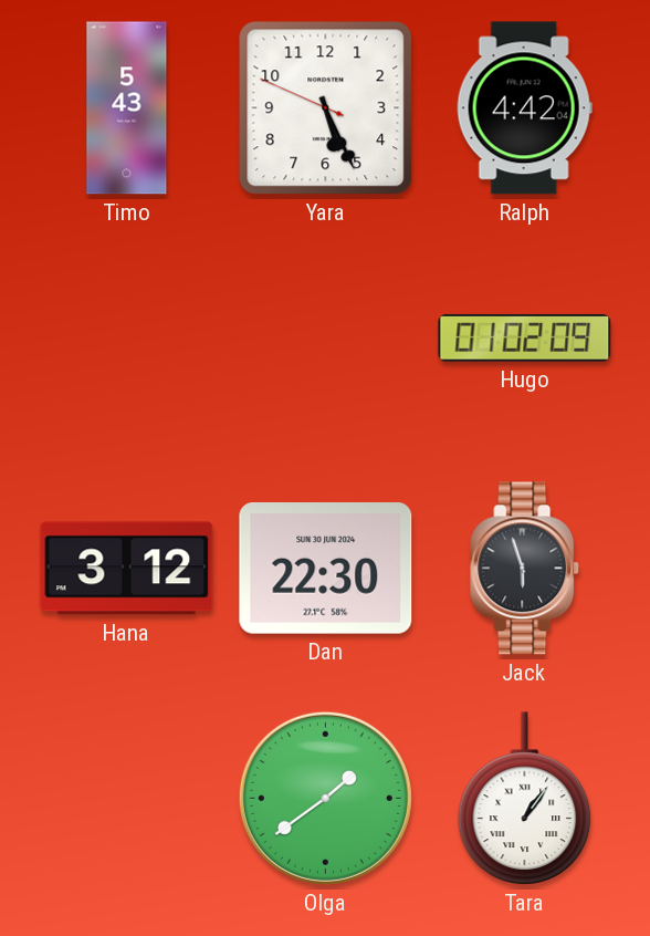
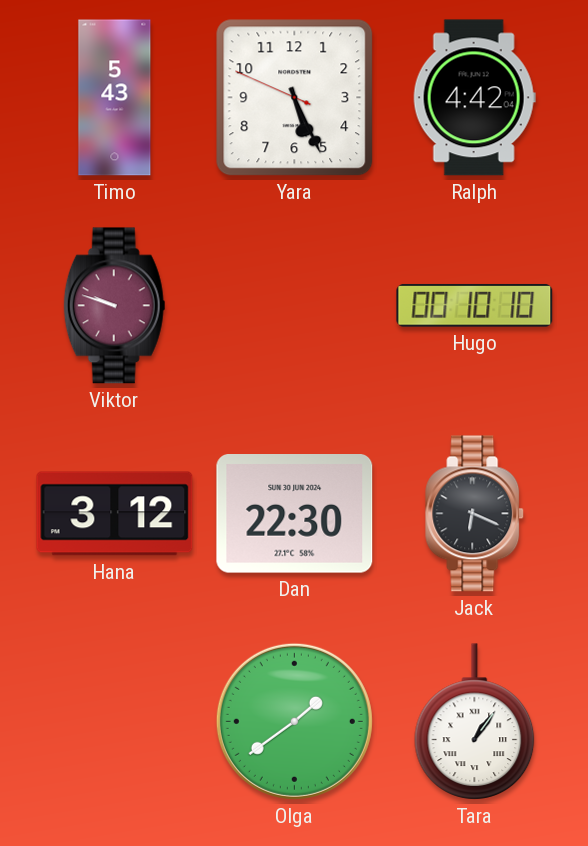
Viktor: none -> 9:48
Hugo: 01:02 -> 00:10
Jack: 5:57 -> 6:19
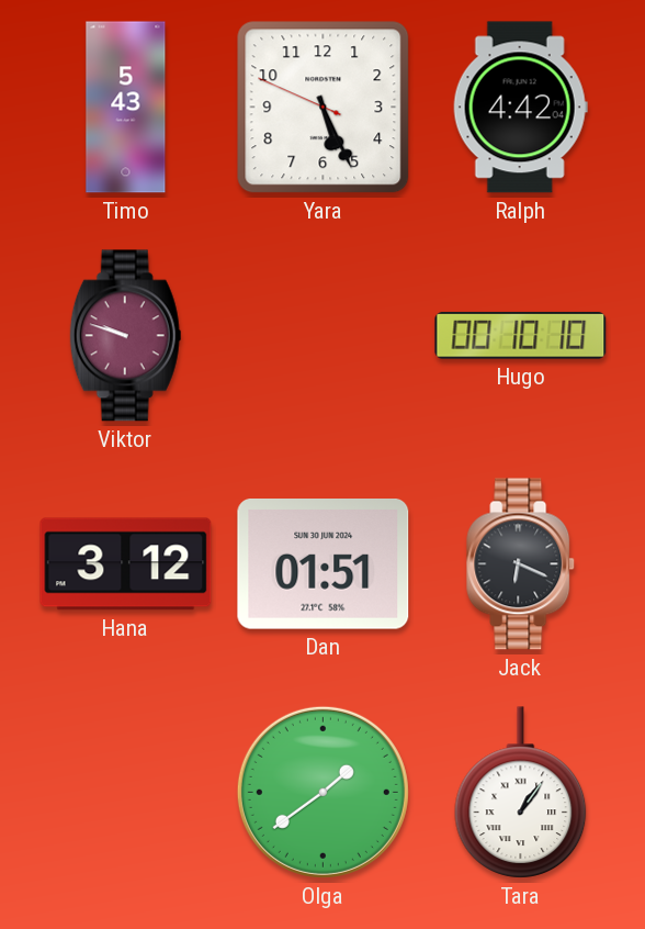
Dan: 22:30 -> 01:51
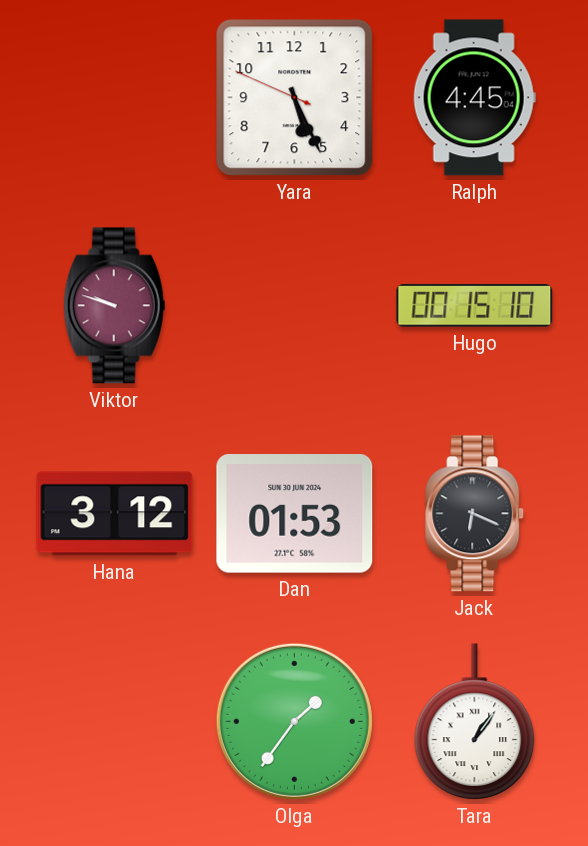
Timo: 5:43 -> none
Ralph: 4:42 -> 4:45
Hugo: 00:10 -> 00:15
Dan: 01:51 -> 01:53
Olga: 1:39 -> 1:36
